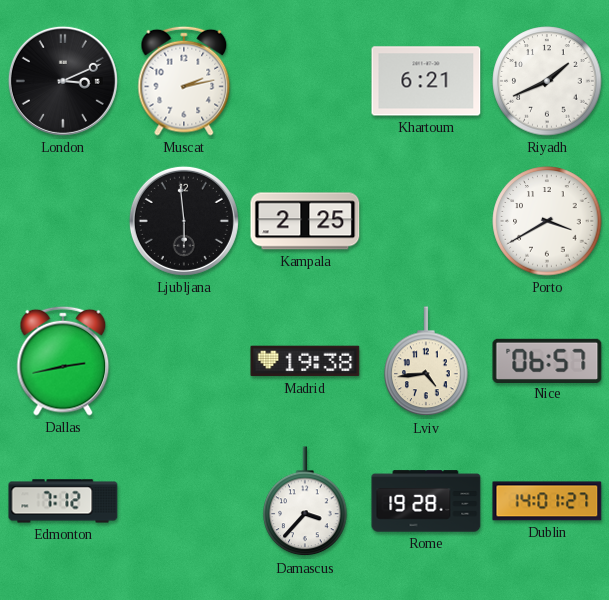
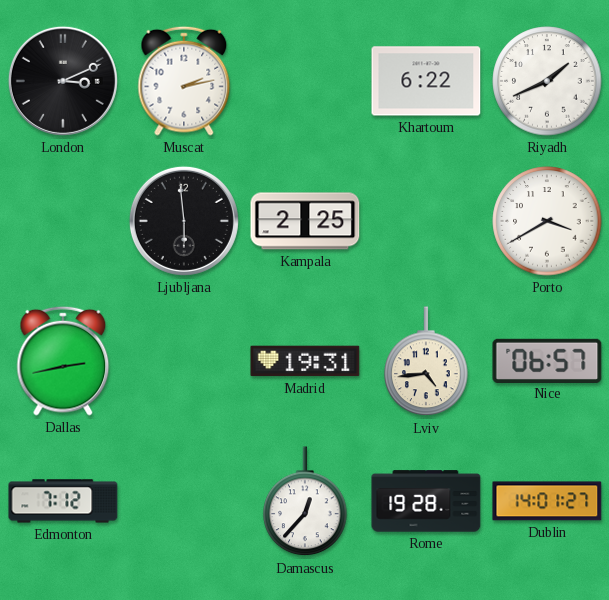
Khartoum: 6:21 -> 6:22
Madrid: 19:38 -> 19:31
Damascus: 3:37 -> 12:37
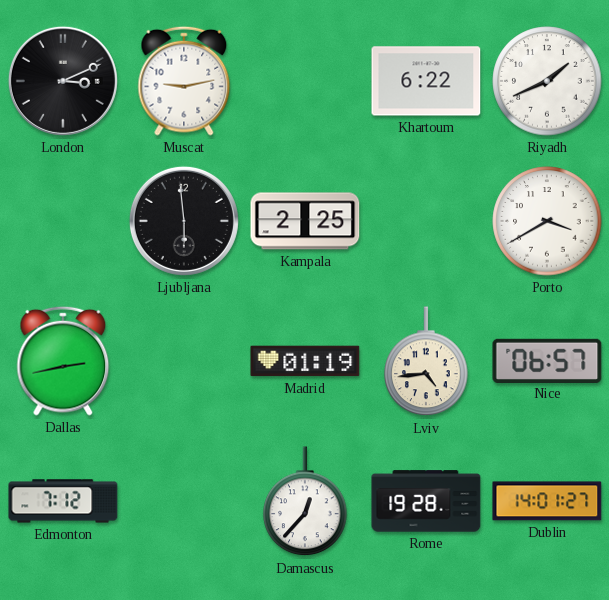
Muscat: 2:13 -> 9:13
Madrid: 19:31 -> 01:19
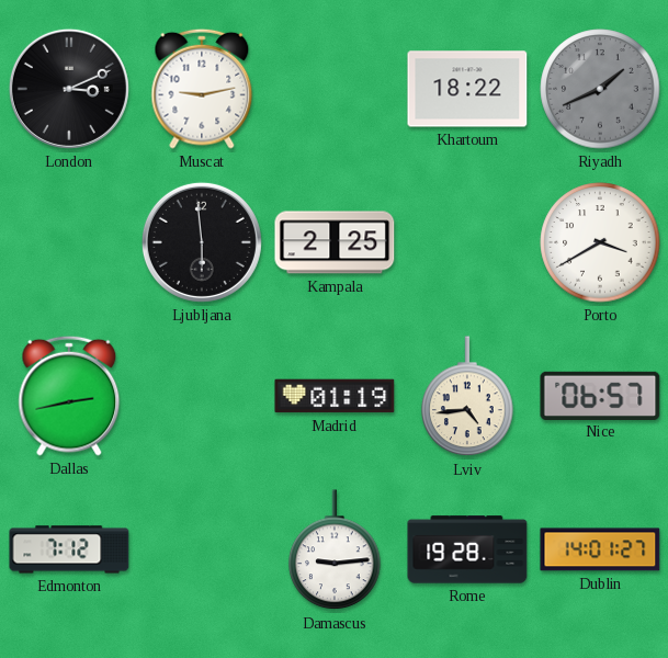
Khartoum: 6:22 -> 18:22
Riyadh dial: white -> grey
Damascus: 12:37 -> 9:14
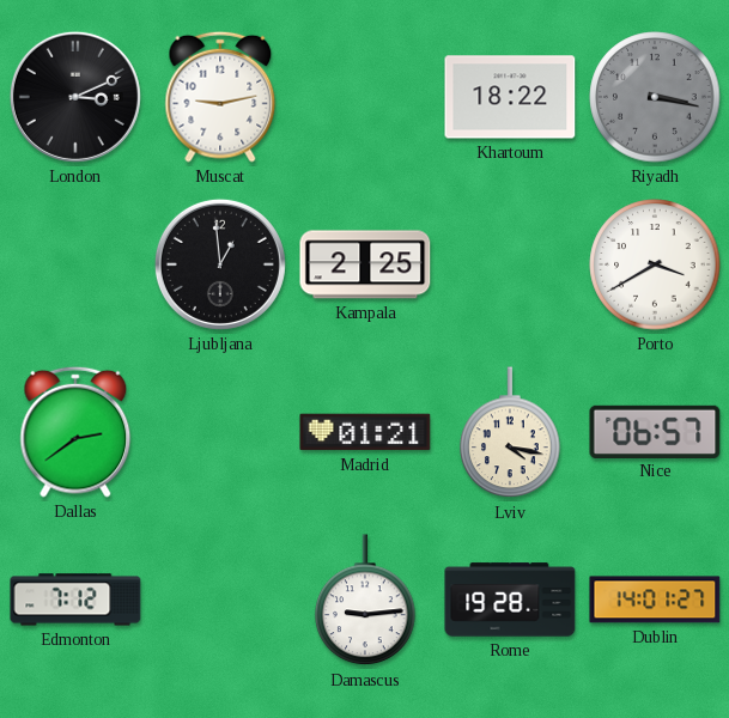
Riyadh: 1:41 -> 3:17
Ljubljana: 5:59 -> 12:59
Dallas: 2:43 -> 2:39
Madrid: 01:19 -> 01:21
Lviv: 4:44 -> 4:17
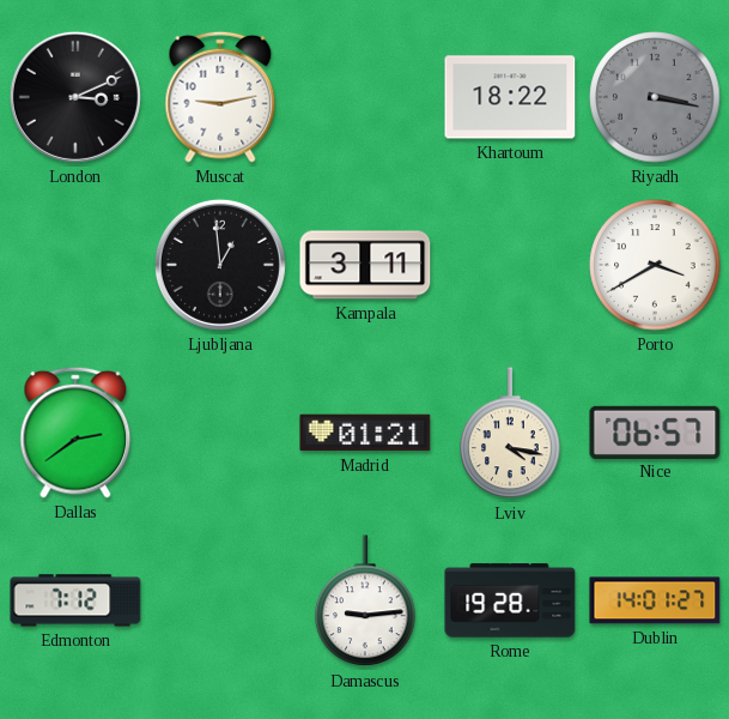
Kampala: 2:25 -> 3:11
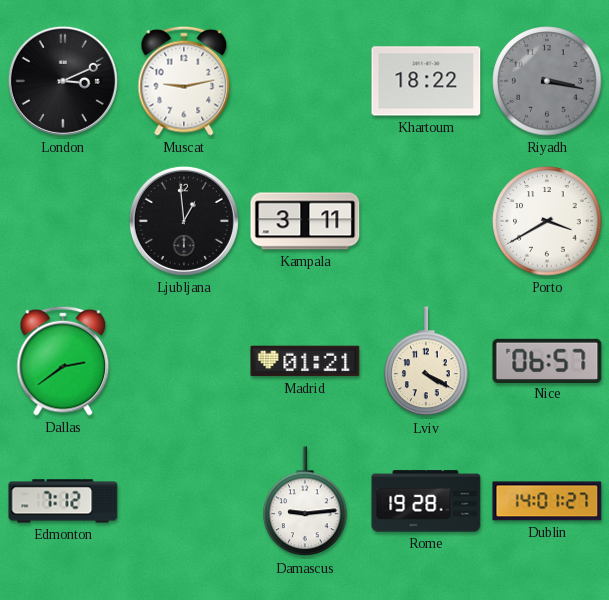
Lviv: 4:17 -> 4:20
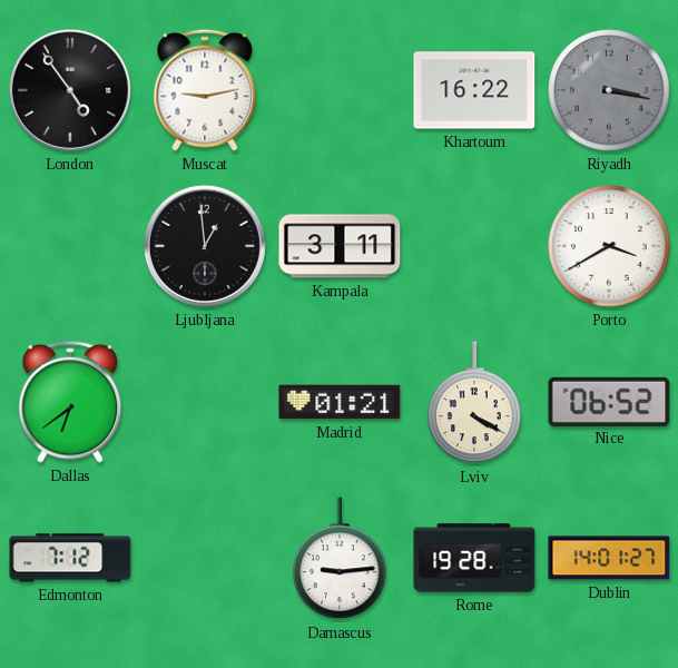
London: 3:11 -> 4:54
Khartoum: 18:22 -> 16:22
Dallas: 2:39 -> 6:39
Nice: 06:57 -> 06:52
